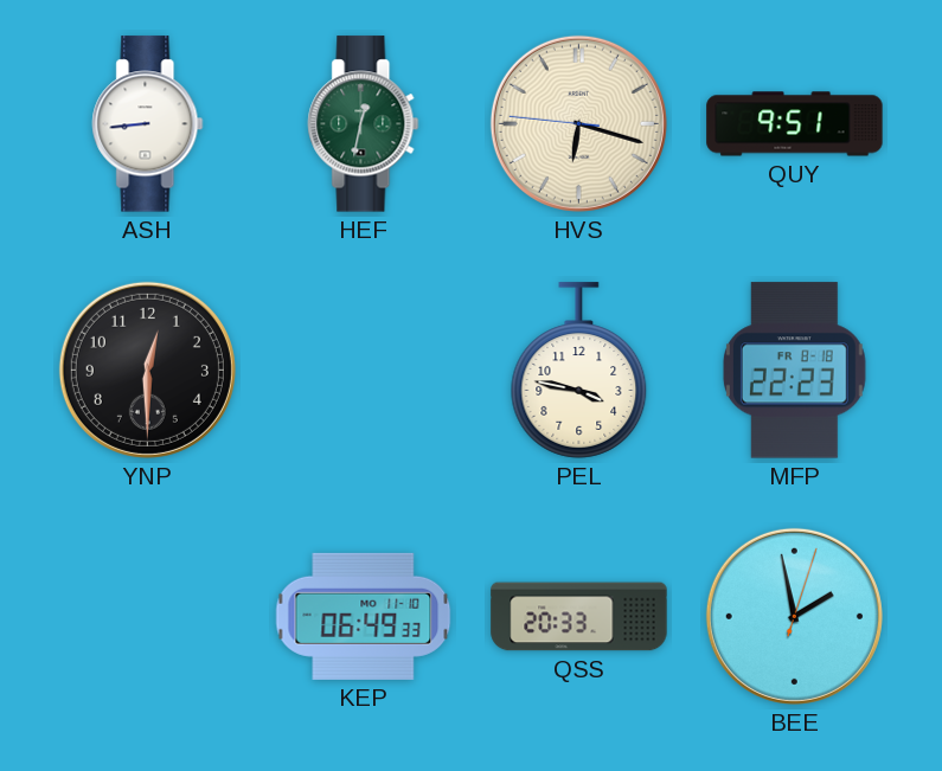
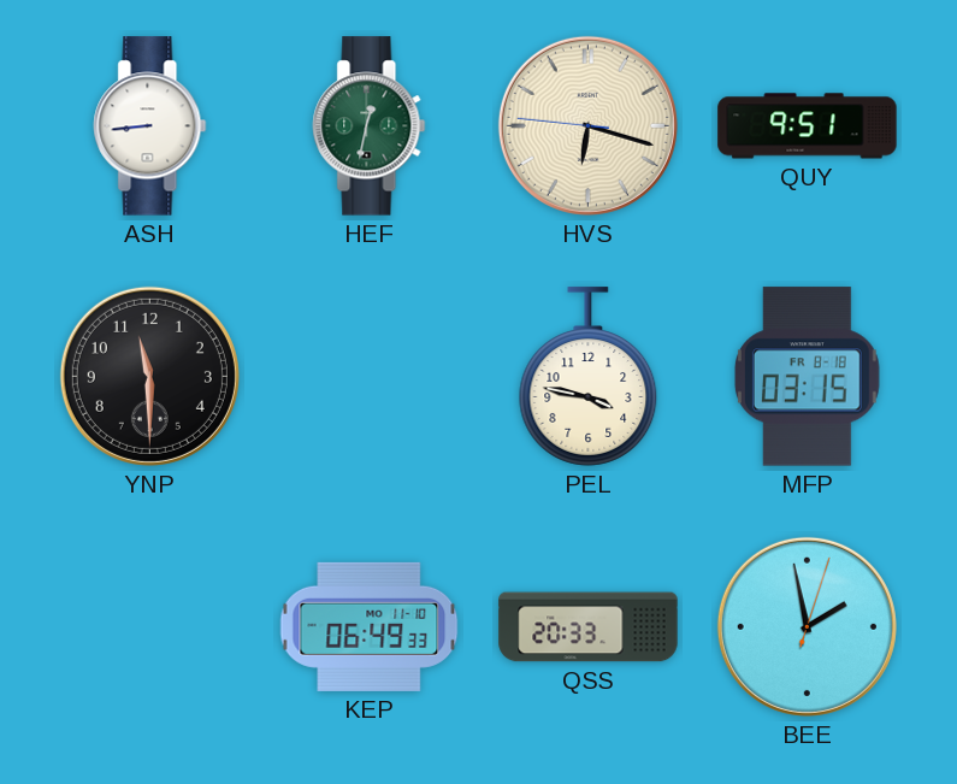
YNP: 12:30 -> 11:30
MFP: 22:23 -> 03:15
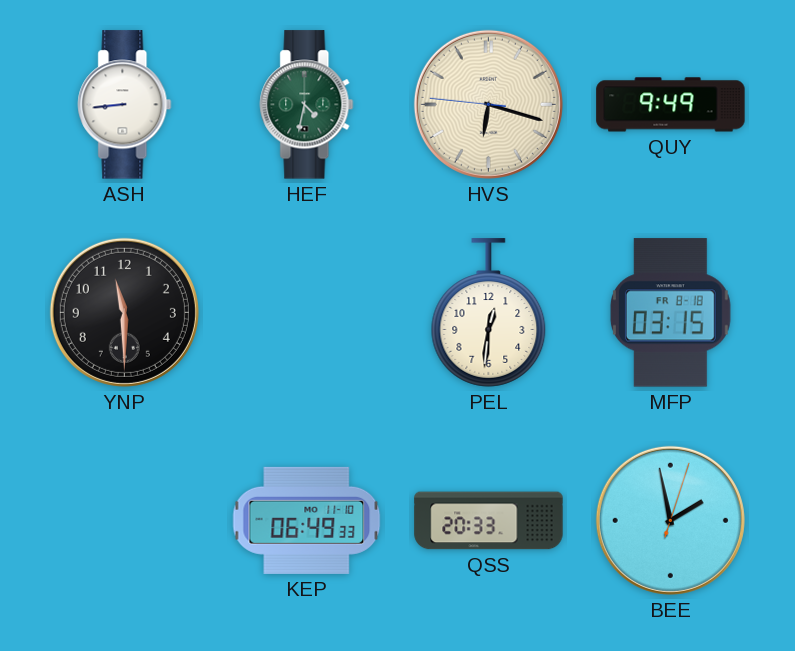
HEF: 12:32 -> 4:32
QUY: 9:51 -> 9:49
PEL: 3:47 -> 12:31
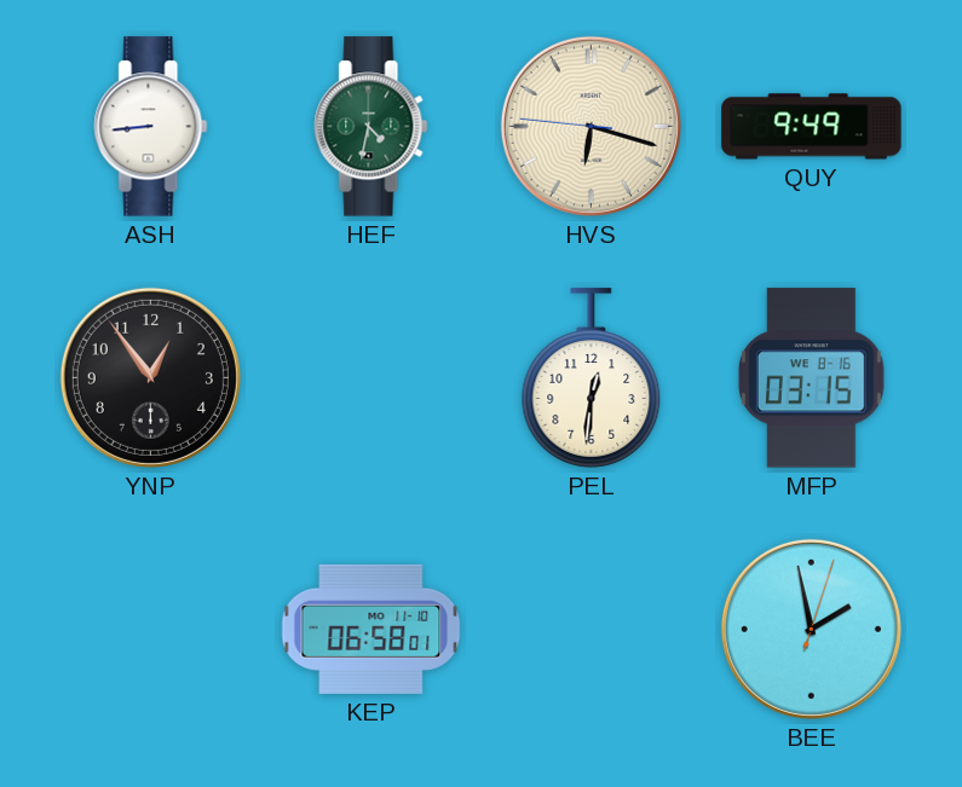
YNP: 11:30 -> 12:54
MFP date: FR 8-18 -> WE 8-16
KEP: 06:49 -> 06:58
QSS: 20:33 -> none
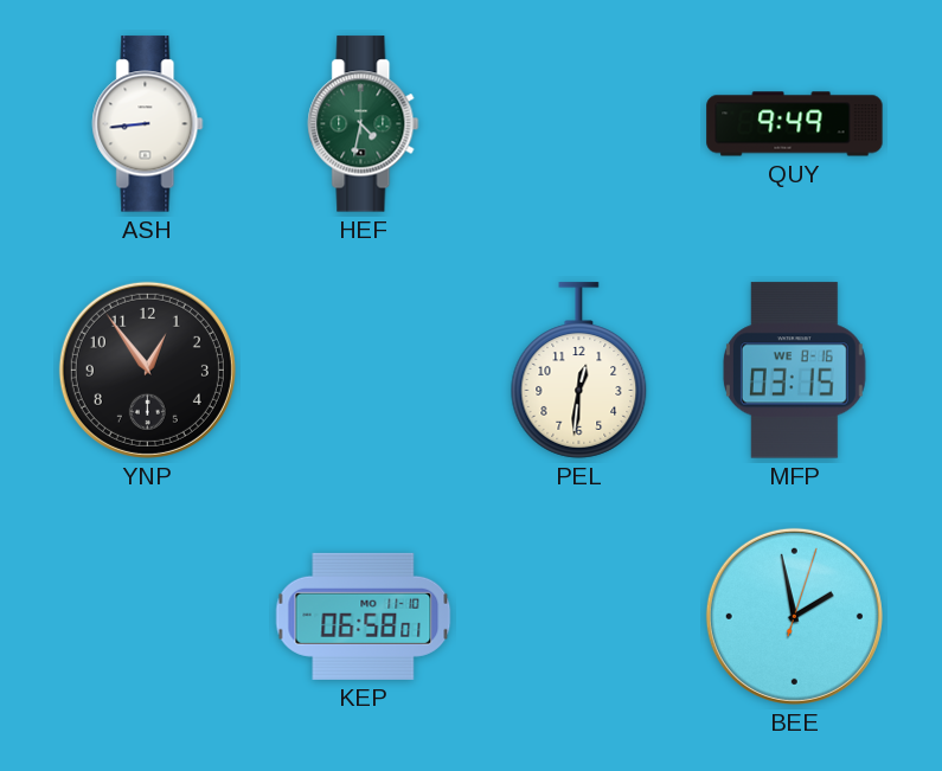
HVS: 6:17 -> none
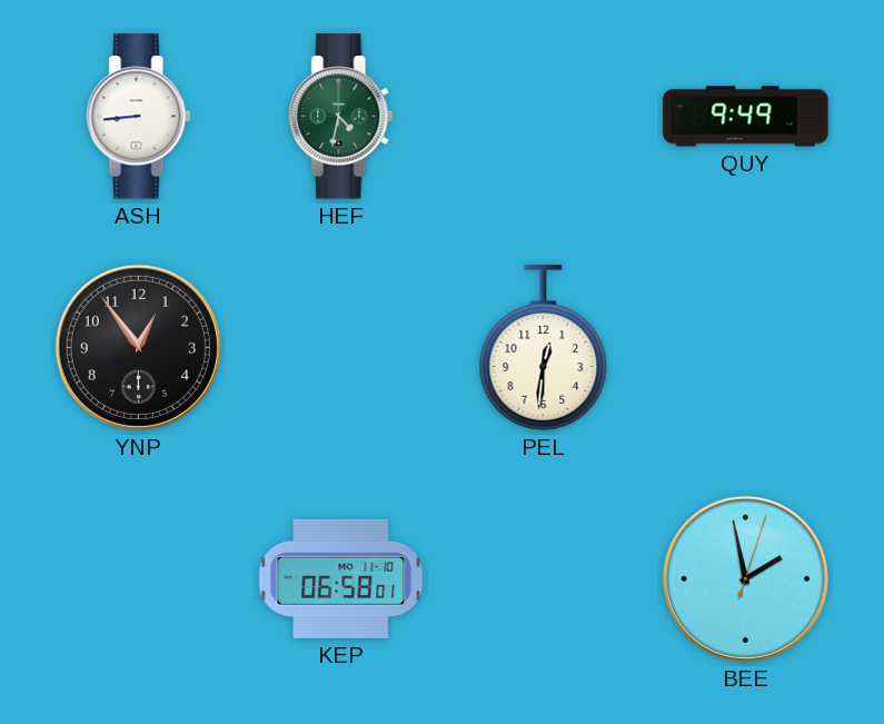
MFP: 03:15 -> none
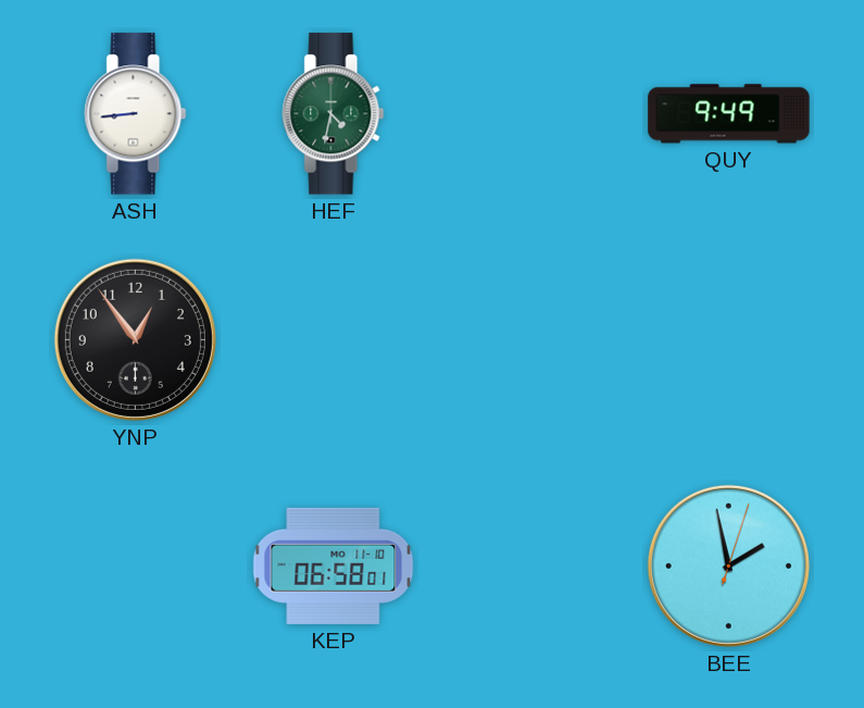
PEL: 12:31 -> none
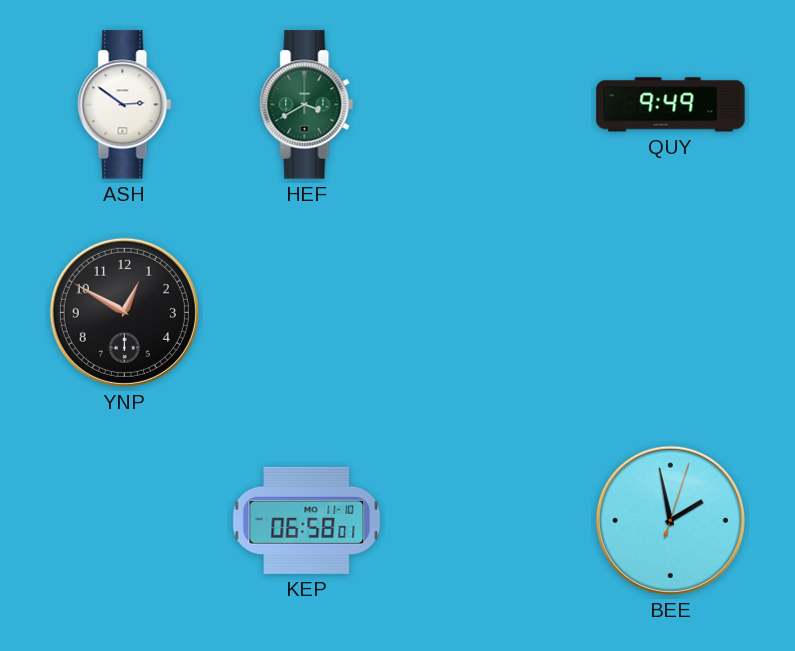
ASH: 8:44 -> 2:51
HEF: 4:32 -> 3:40
YNP: 12:54 -> 12:50
